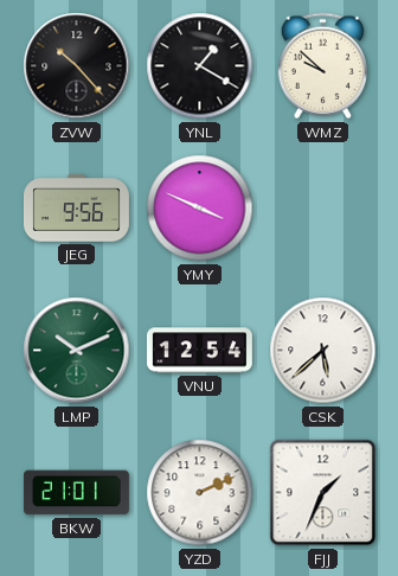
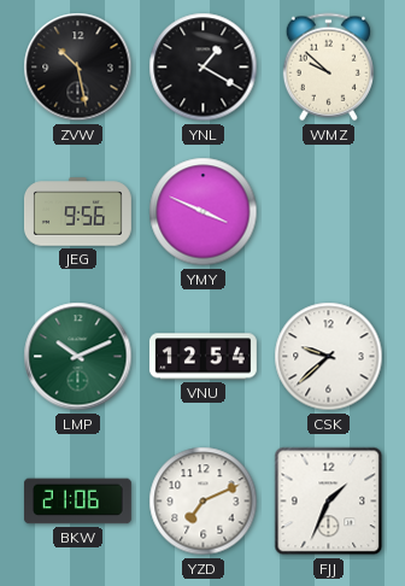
ZVW: 10:23 -> 10:28
CSK: 5:38 -> 9:38
BKW: 21:01 -> 21:06
YZD: 2:11 -> 7:11
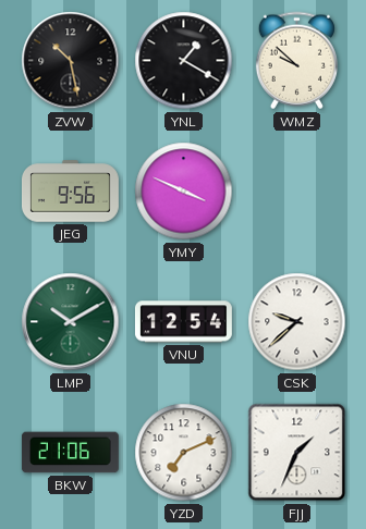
LMP: 10:11 -> 10:10
